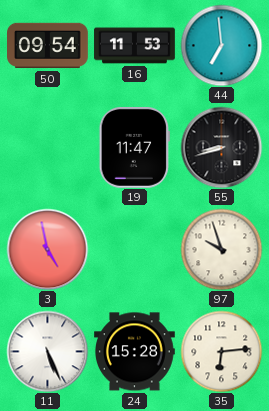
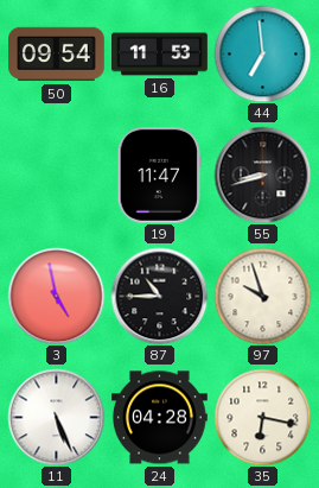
87: none -> 10:45
24: 15:28 -> 04:28
35: 6:14 -> 6:17
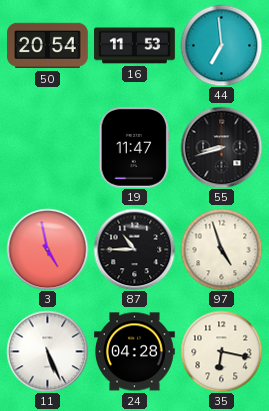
50: 09:54 -> 20:54
97: 9:57 -> 4:57
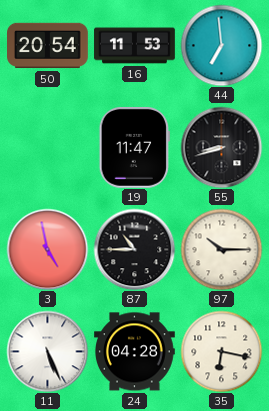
97: 4:57 -> 10:15
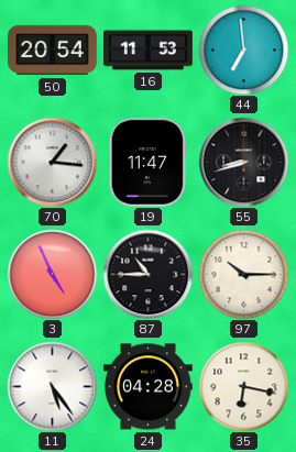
70: none -> 1:16
3: 4:58 -> 4:56
11: 5:26 -> 5:24
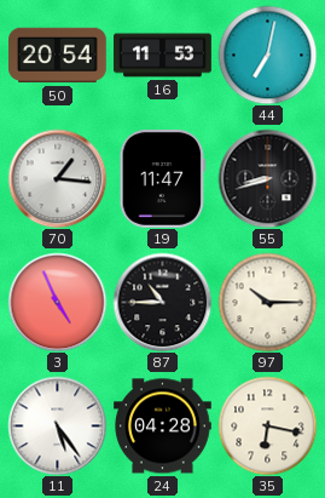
44: 6:59 -> 7:02
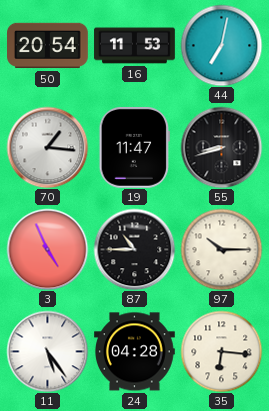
35: 6:17 -> 6:16
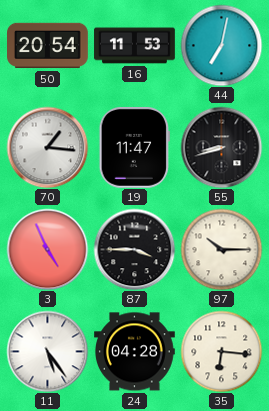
87: 10:45 -> 3:45
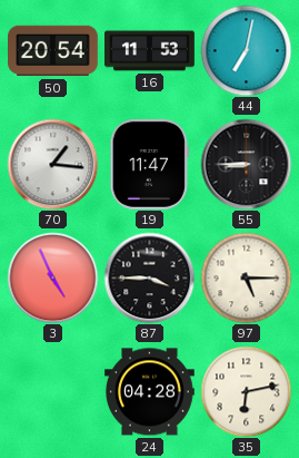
55: 8:42 -> 8:45
97: 10:15 -> 5:15
11: 5:24 -> none
35: 6:16 -> 6:13
